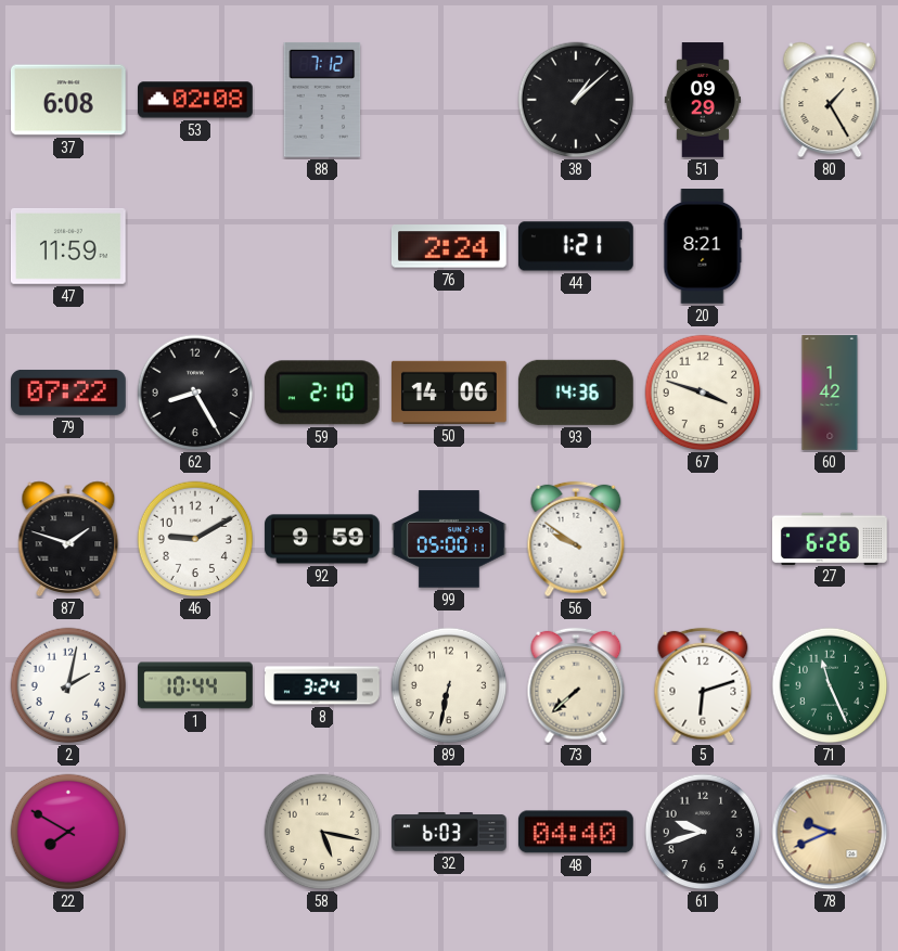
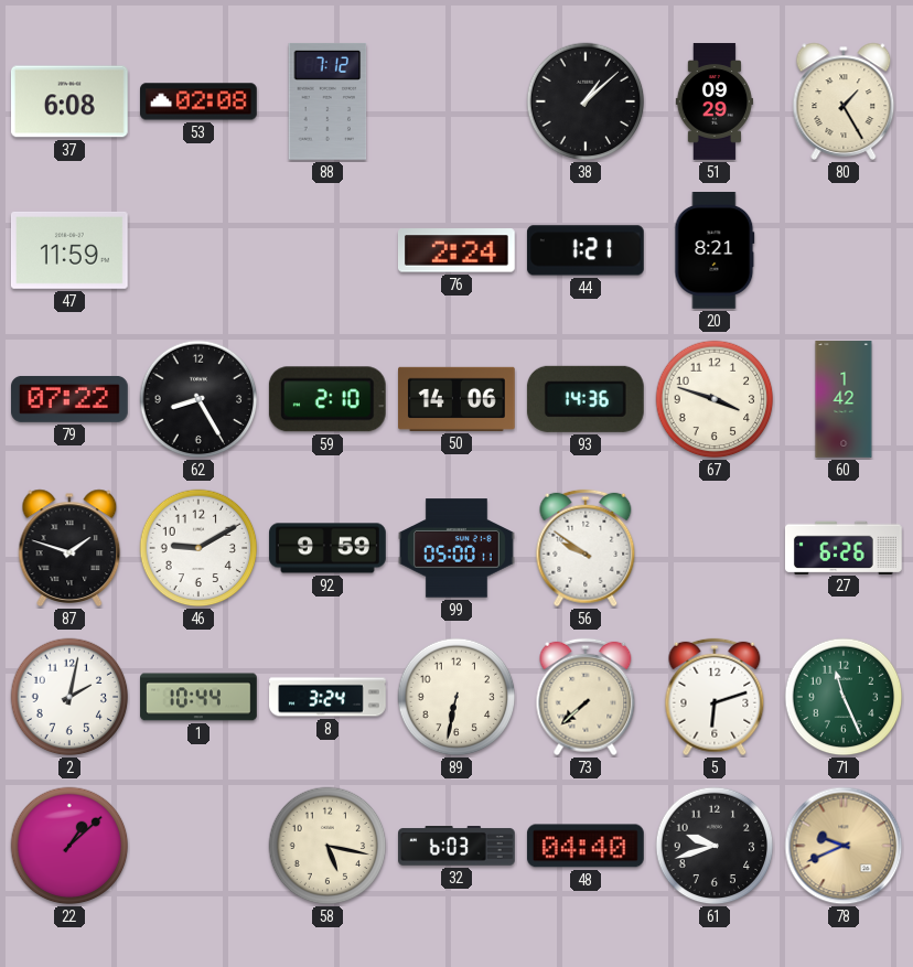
22: 7:50 -> 1:08
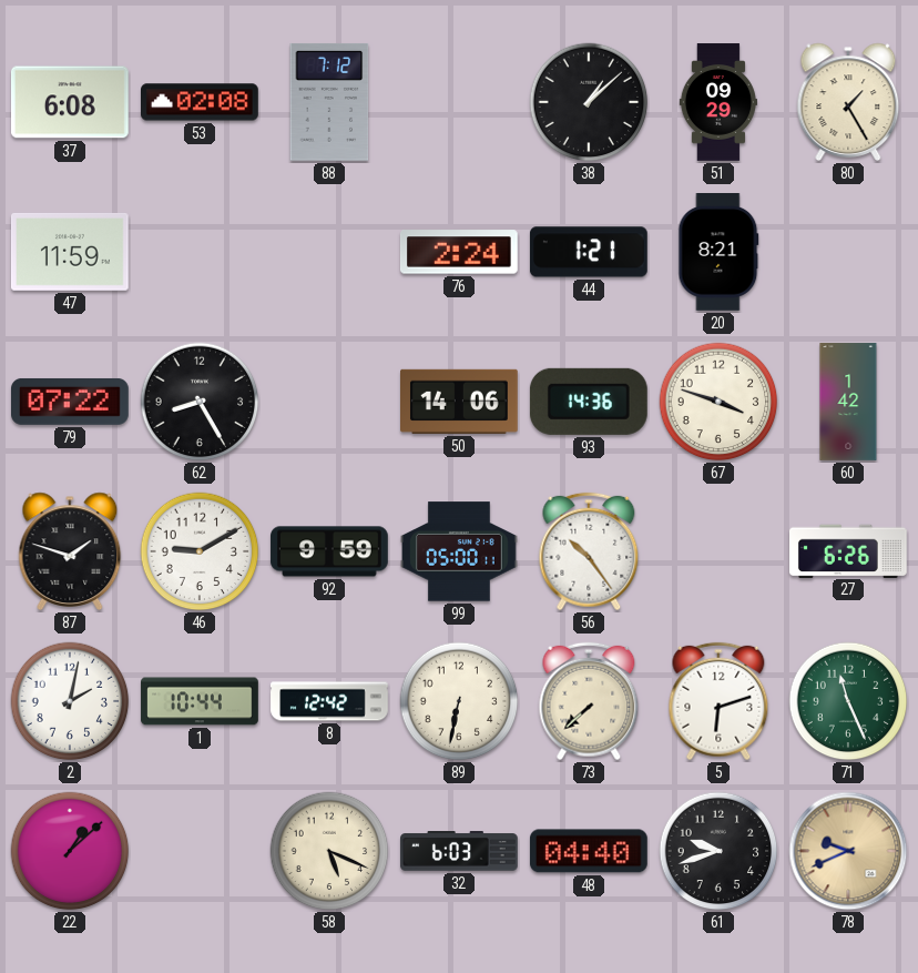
59: 2:10 -> none
56: 9:51 -> 10:24
8: 3:24 -> 12:42
58: 5:17 -> 5:19
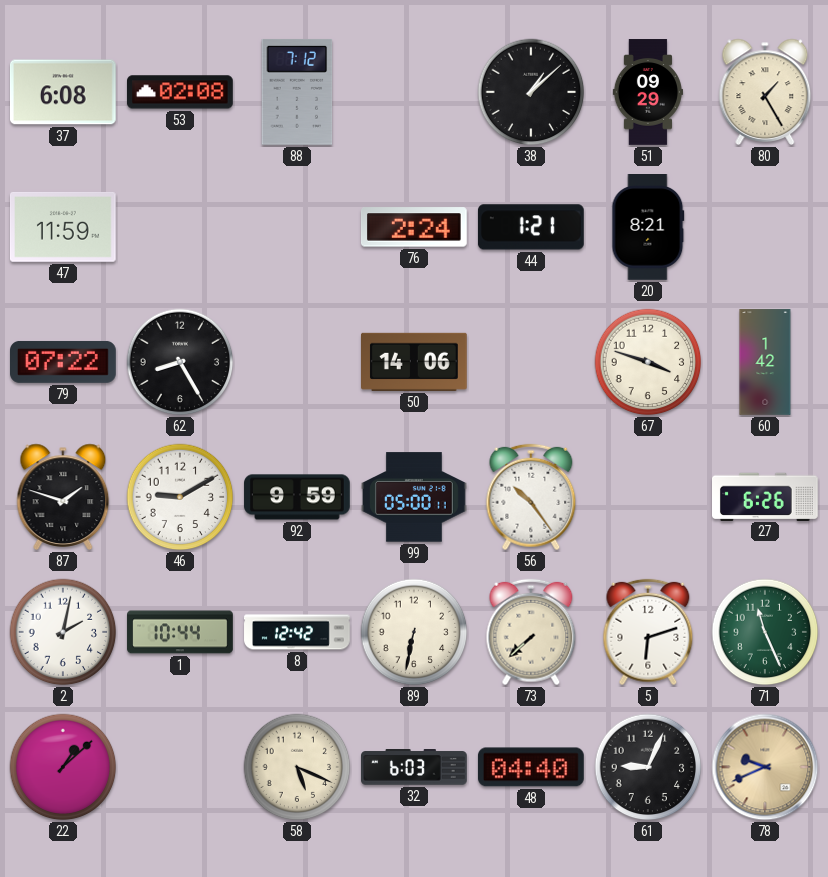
93: 14:36 -> none
61: 9:42 -> 9:04
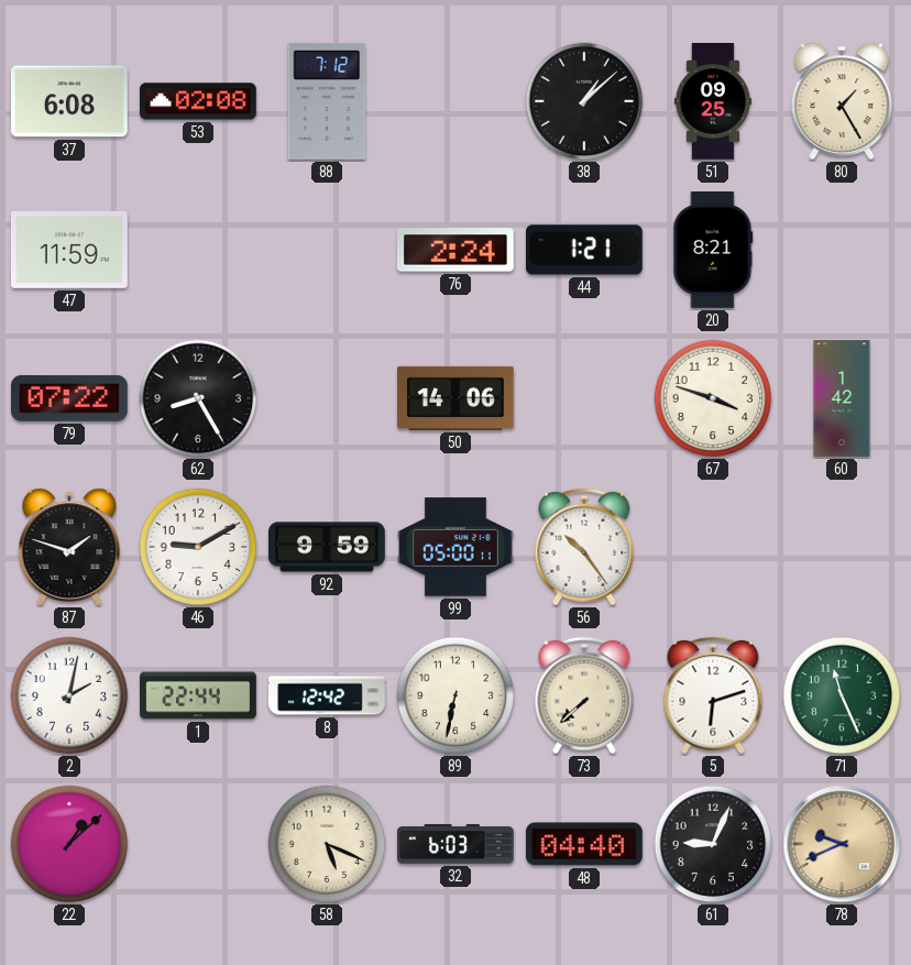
51: 09:29 -> 09:25
27: 6:26 -> none
1: 10:44 -> 22:44
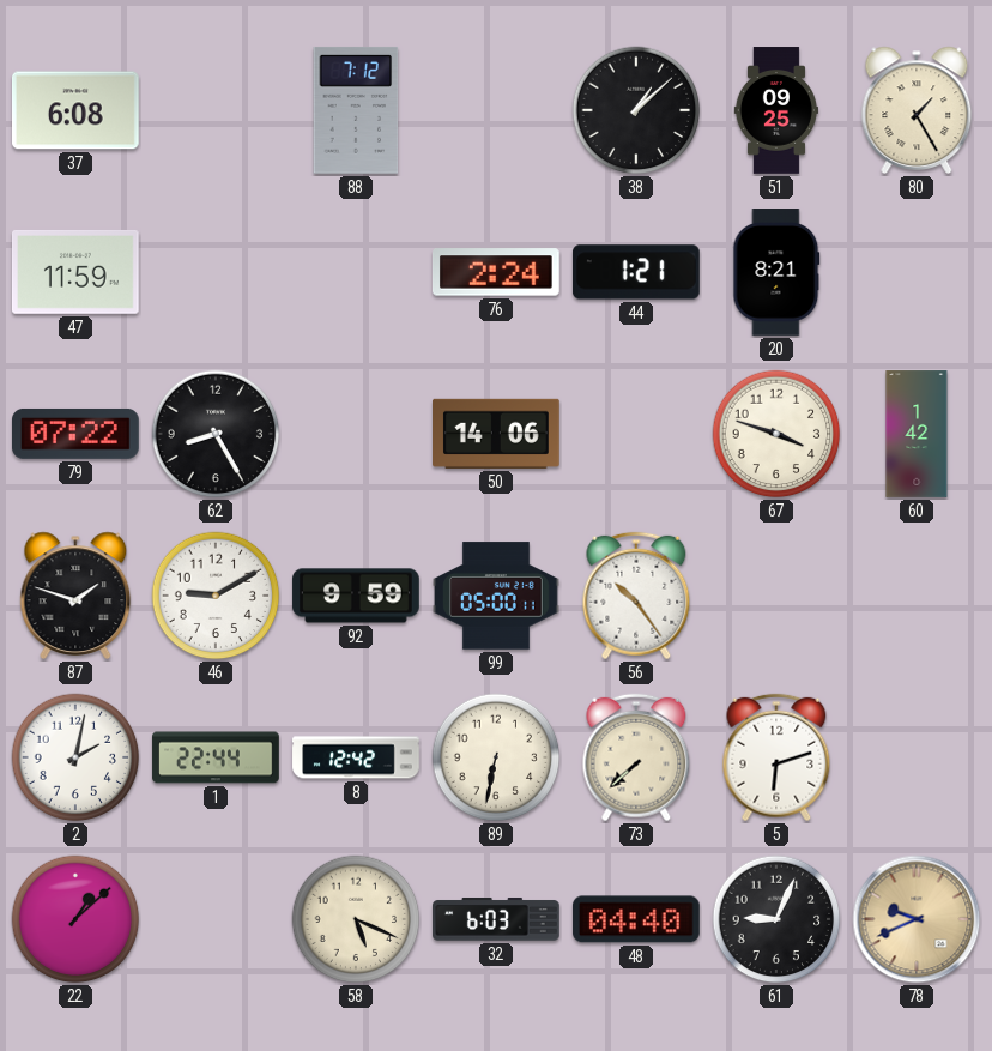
53: 02:08 -> none
71: 11:26 -> none
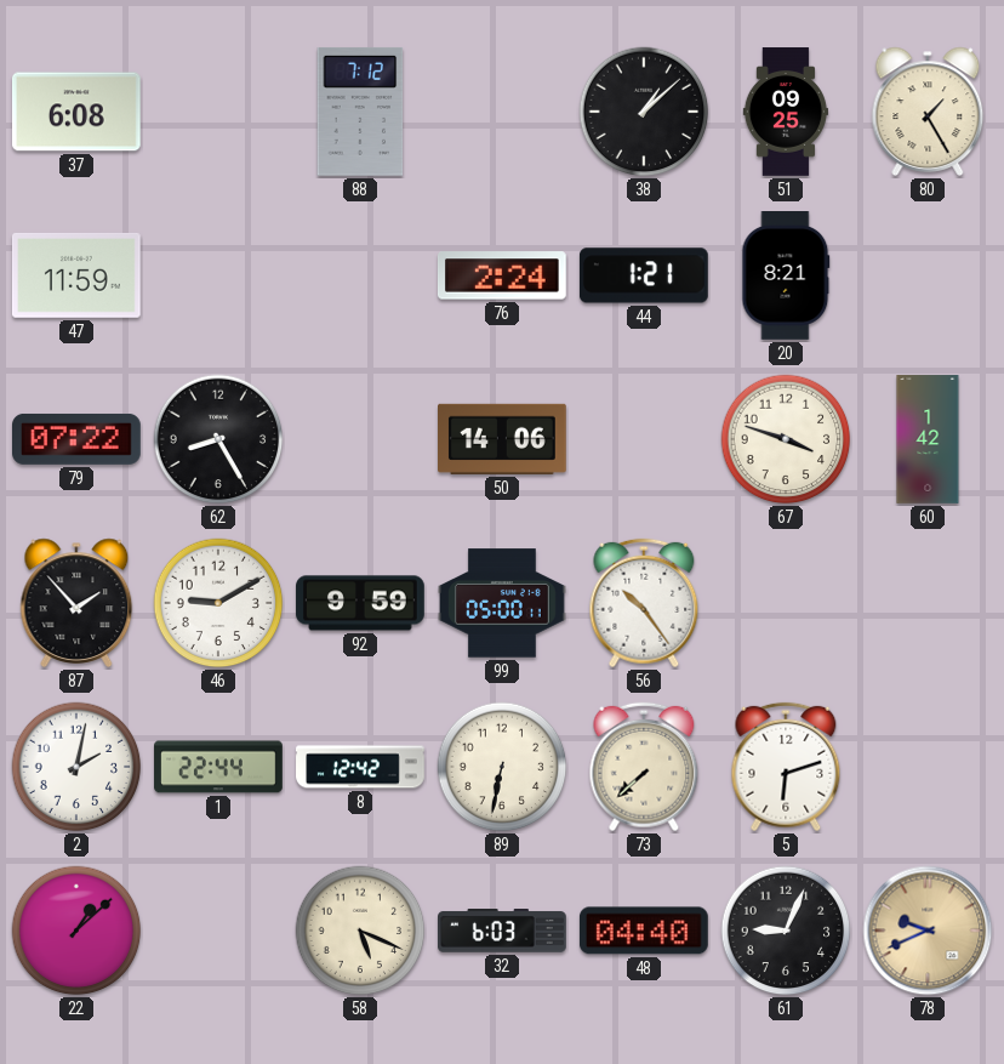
87: 1:48 -> 1:53
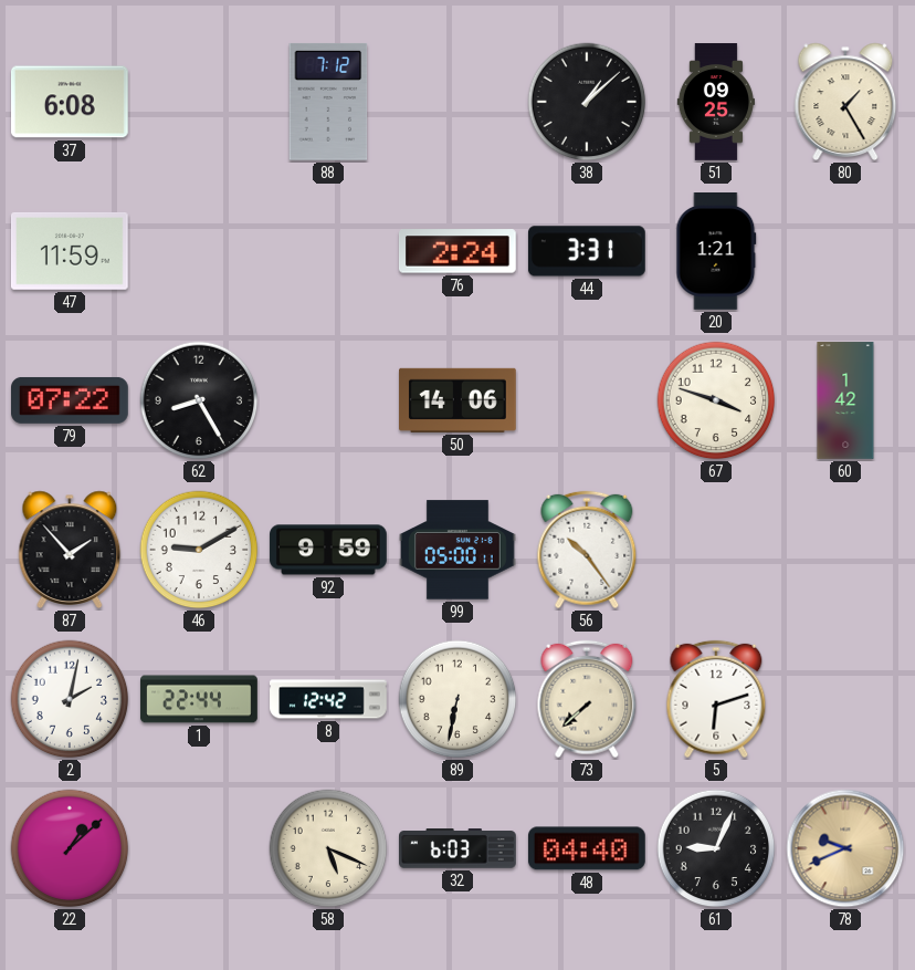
44: 1:21 -> 3:31
20: 8:21 -> 1:21
